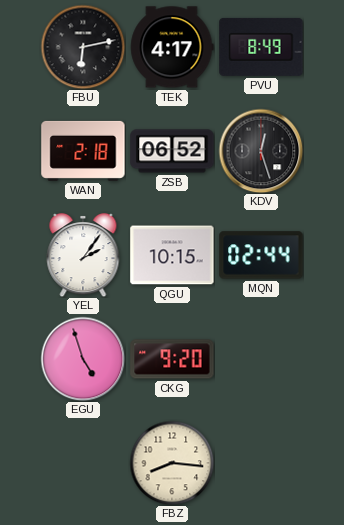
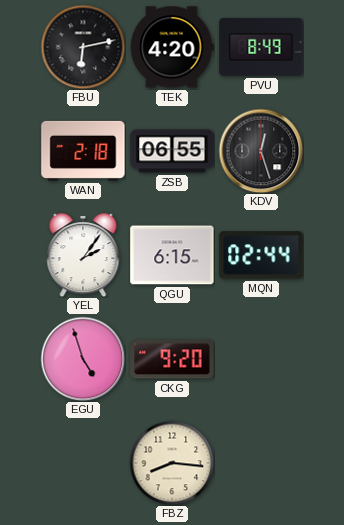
TEK: 4:17 -> 4:20
ZSB: 06:52 -> 06:55
QGU: 10:15 -> 6:15
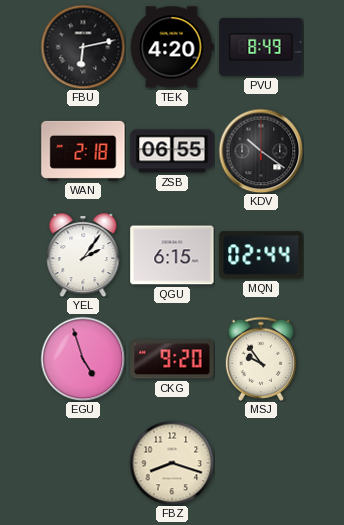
KDV: 12:27 -> 10:21
MSJ: none -> 9:54
FBZ: 8:16 -> 8:18
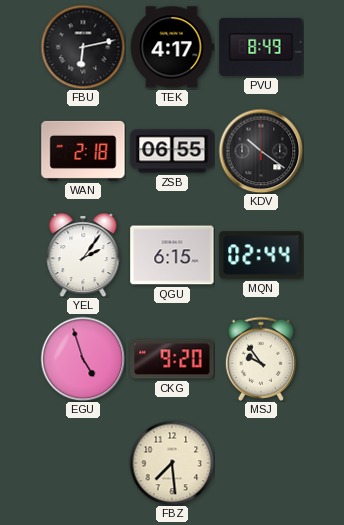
TEK: 4:20 -> 4:17
FBZ: 8:18 -> 7:29
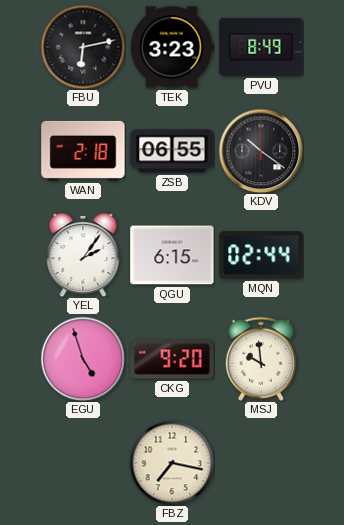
TEK: 4:17 -> 3:23
MSJ: 9:54 -> 9:59
FBZ: 7:29 -> 7:17
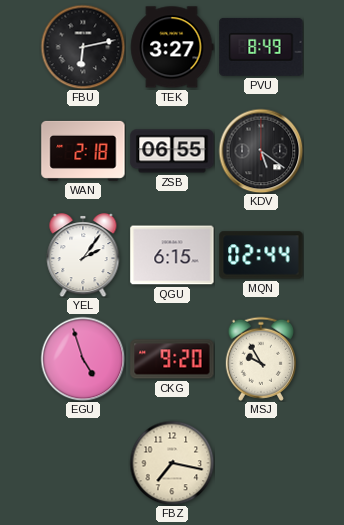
TEK: 3:23 -> 3:27
KDV: 10:21 -> 5:21
MSJ: 9:59 -> 9:55
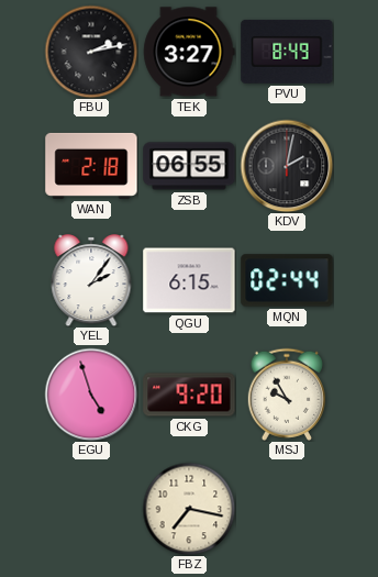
FBU: 6:13 -> 2:13
KDV: 5:21 -> 2:02
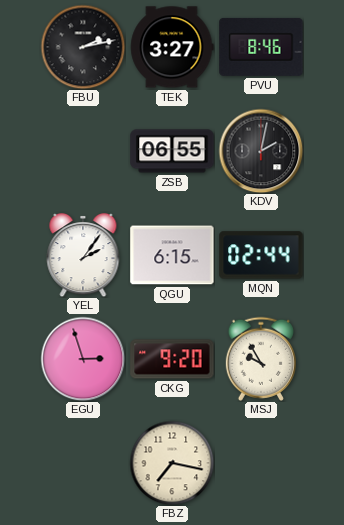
PVU: 8:49 -> 8:46
WAN: 2:18 -> none
EGU: 4:57 -> 2:57
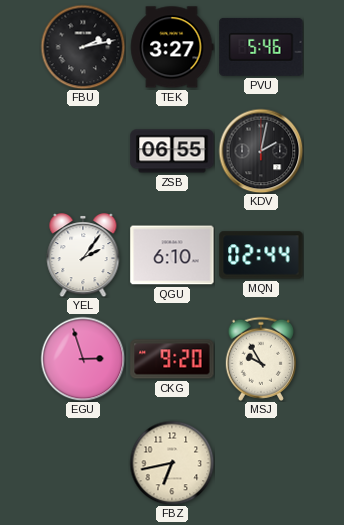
PVU: 8:46 -> 5:46
QGU: 6:15 -> 6:10
FBZ: 7:17 -> 6:43
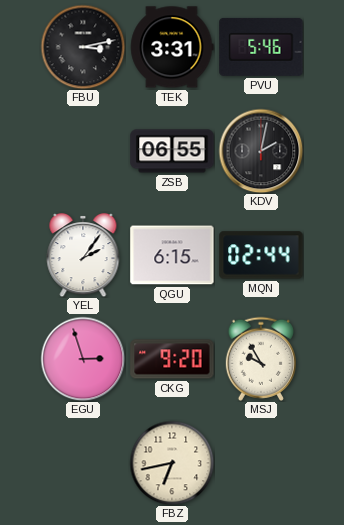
FBU: 2:13 -> 3:13
TEK: 3:27 -> 3:31
QGU: 6:10 -> 6:15
